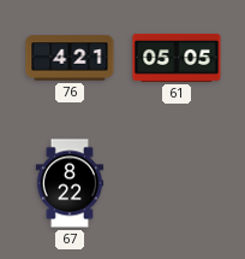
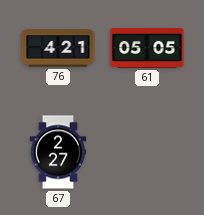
67: 8:22 -> 2:27
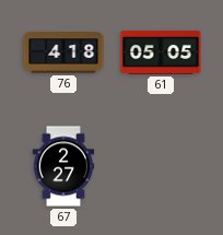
76: 4:21 -> 4:18
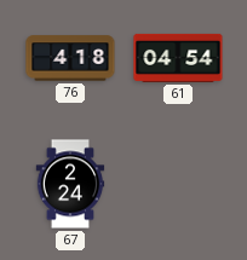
61: 05:05 -> 04:54
67: 2:27 -> 2:24
